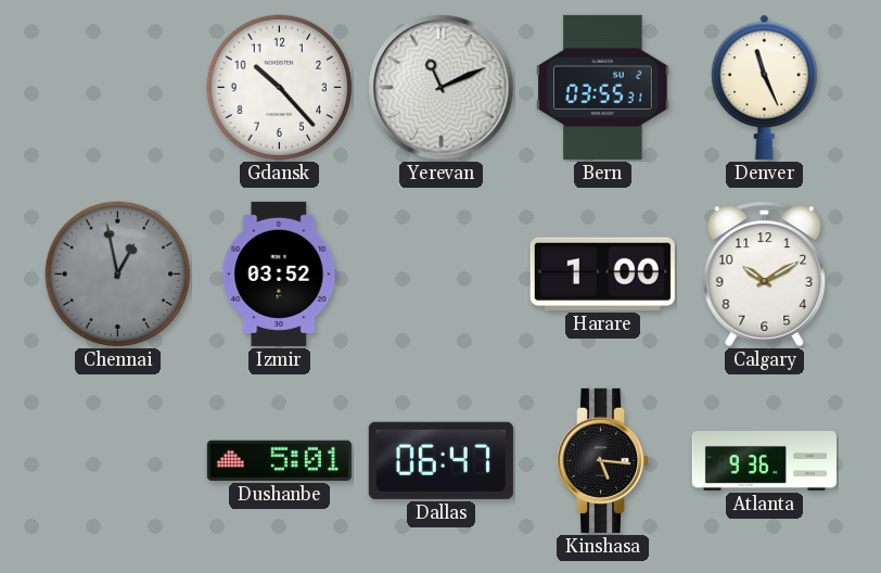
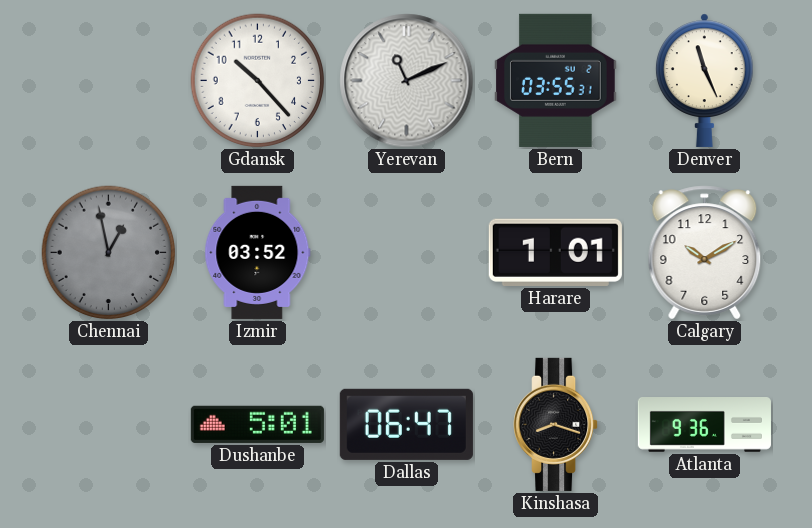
Harare: 1:00 -> 1:01
Kinshasa: 5:16 -> 8:18
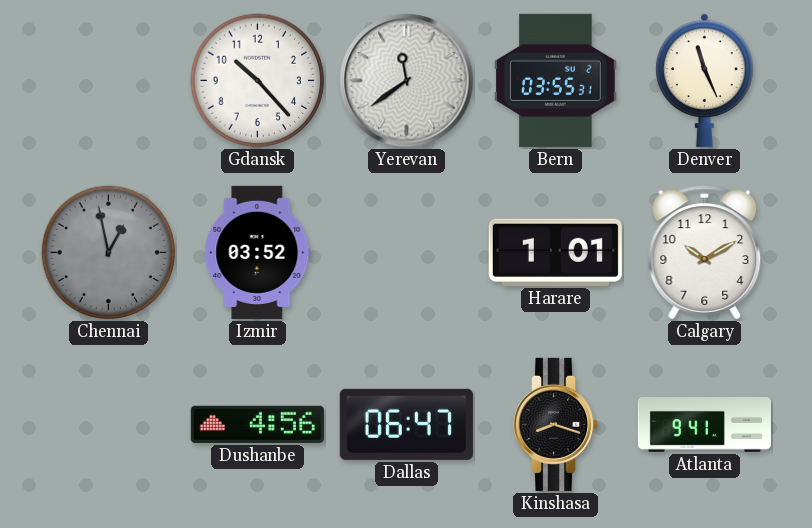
Yerevan: 11:11 -> 11:39
Dushanbe: 5:01 -> 4:56
Atlanta: 9:36 -> 9:41
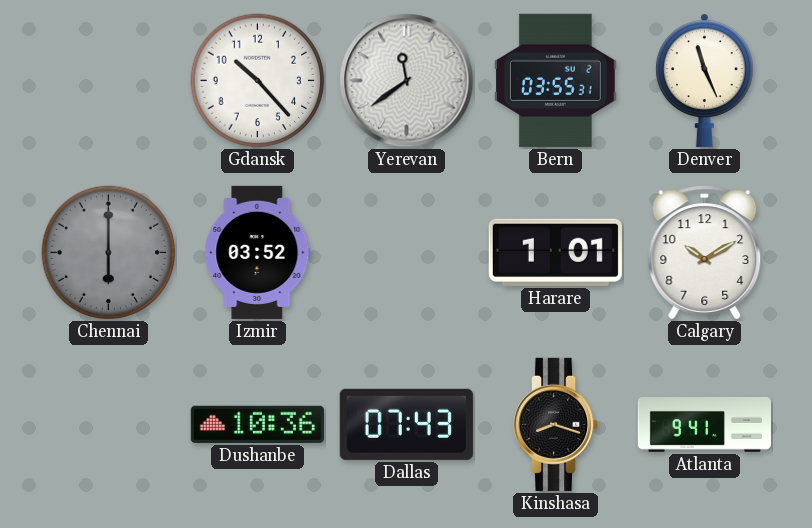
Chennai: 12:58 -> 6:00
Dushanbe: 4:56 -> 10:36
Dallas: 06:47 -> 07:43
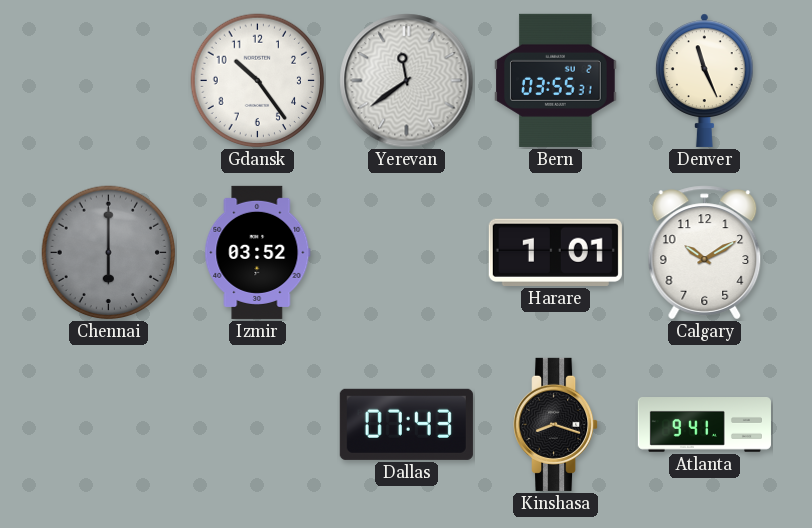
Gdansk: 10:23 -> 10:24
Dushanbe: 10:36 -> none
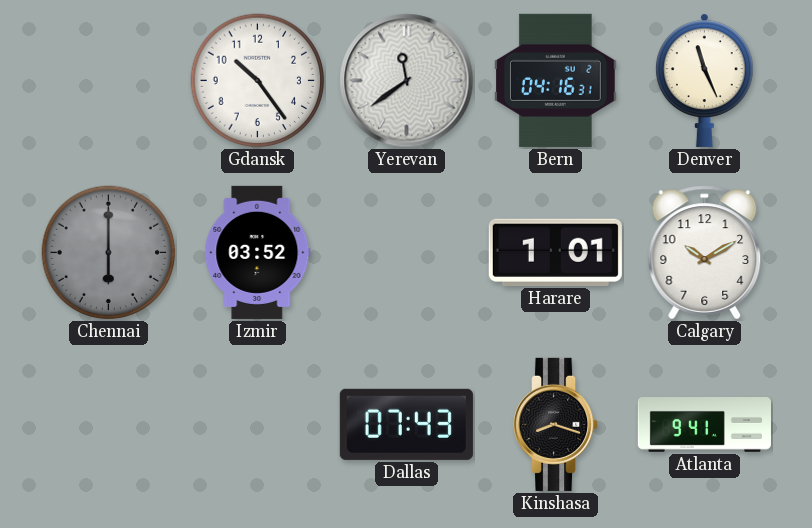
Bern: 03:55 -> 04:16
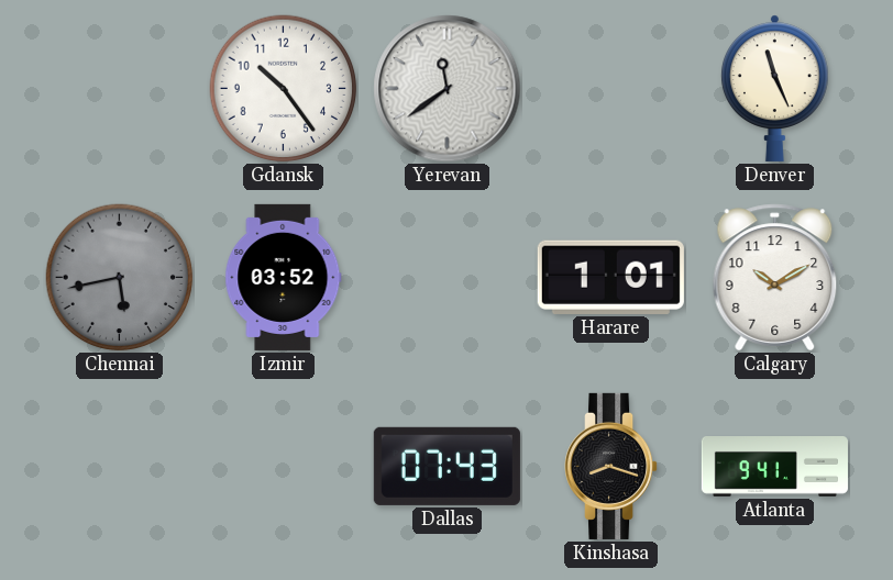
Bern: 04:16 -> none
Chennai: 6:00 -> 5:43
